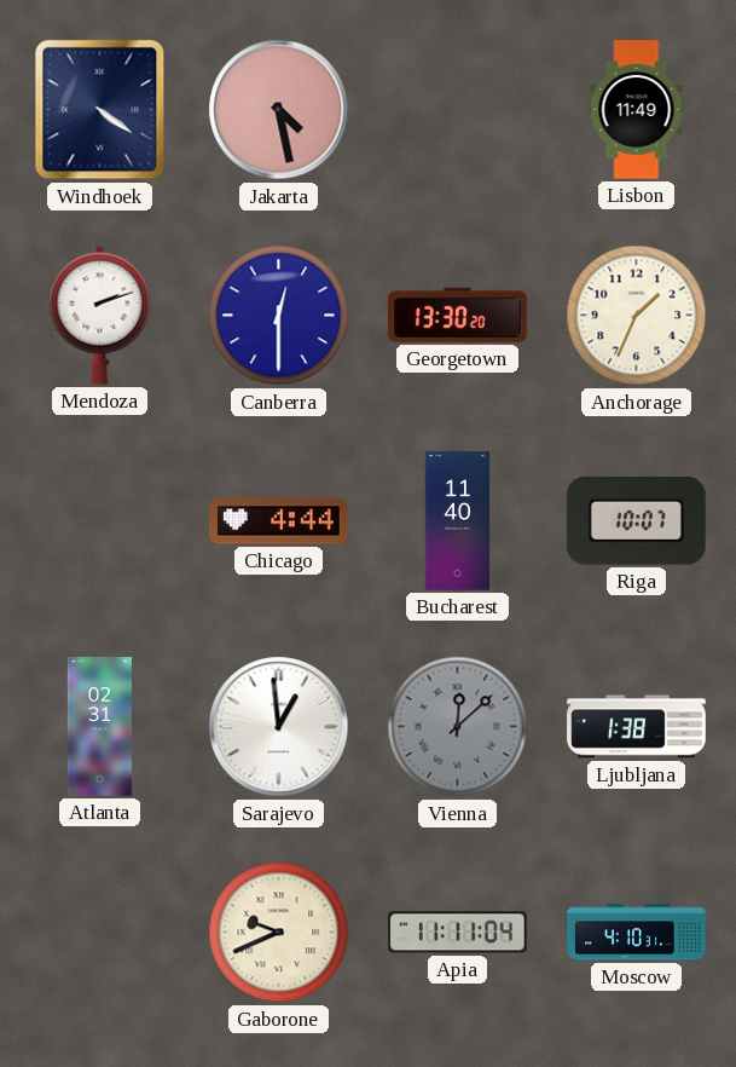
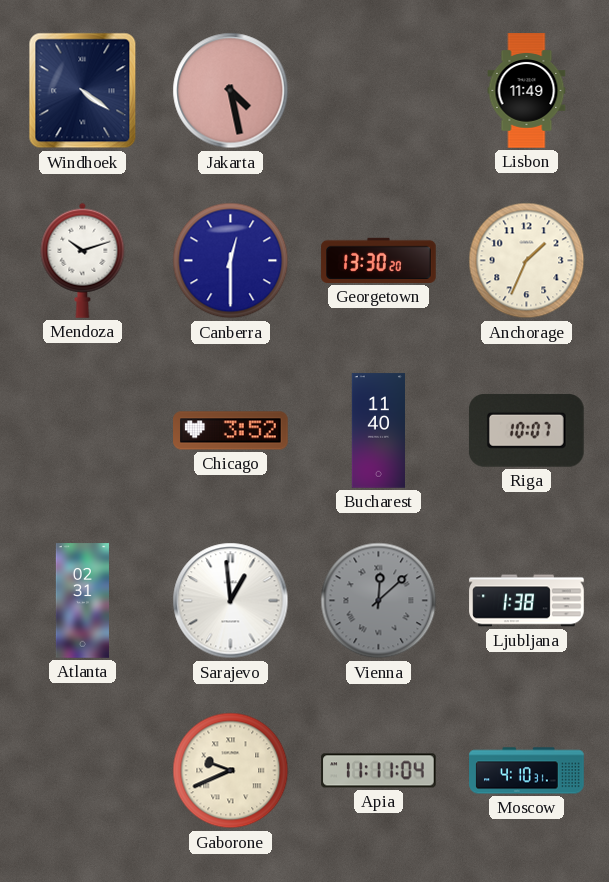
Mendoza: 2:12 -> 10:12
Chicago: 4:44 -> 3:52
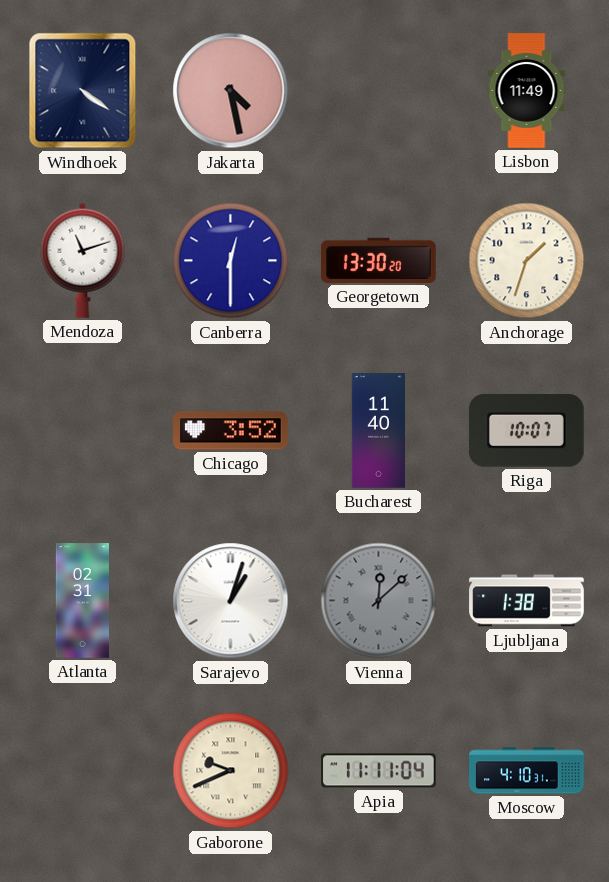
Mendoza: 10:12 -> 11:12
Anchorage: 1:34 -> 1:33
Sarajevo: 12:59 -> 1:03
